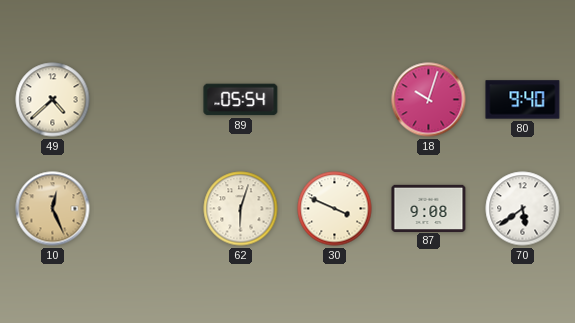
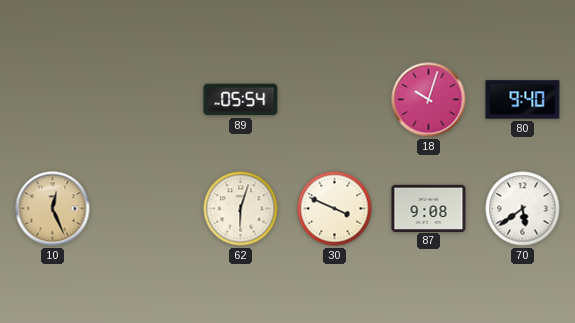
49: 4:38 -> none
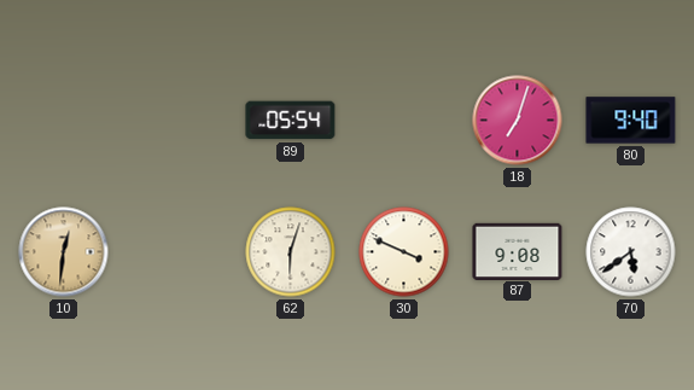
18: 10:03 -> 7:03
10: 12:26 -> 12:31
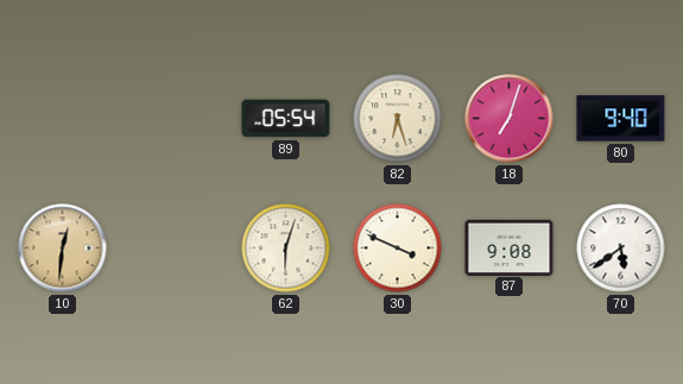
82: none -> 6:27
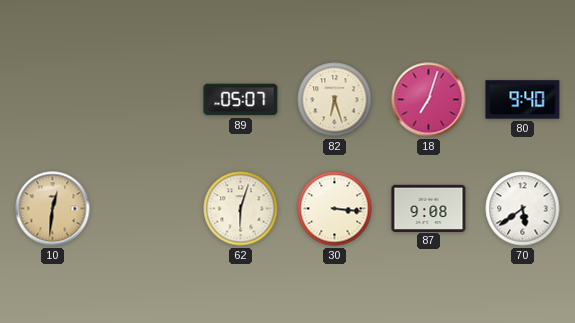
89: 05:54 -> 05:07
30: 3:49 -> 3:16
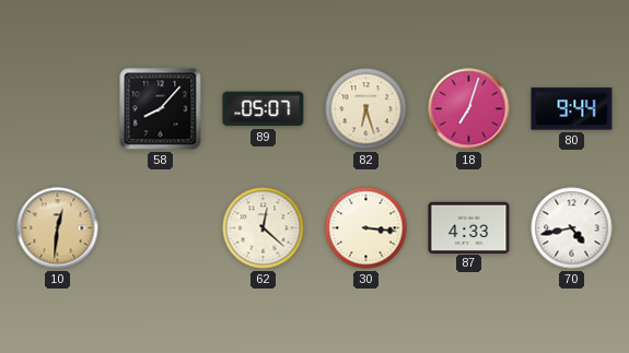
58: none -> 8:07
80: 9:40 -> 9:44
62: 6:03 -> 12:22
87: 9:08 -> 4:33
70: 5:39 -> 4:43
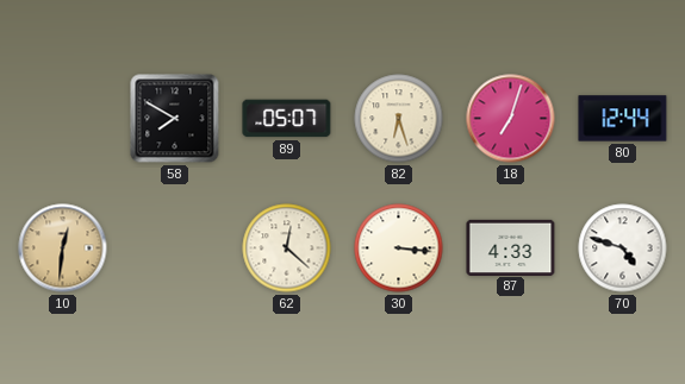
58: 8:07 -> 7:50
80: 9:44 -> 12:44
70: 4:43 -> 4:48
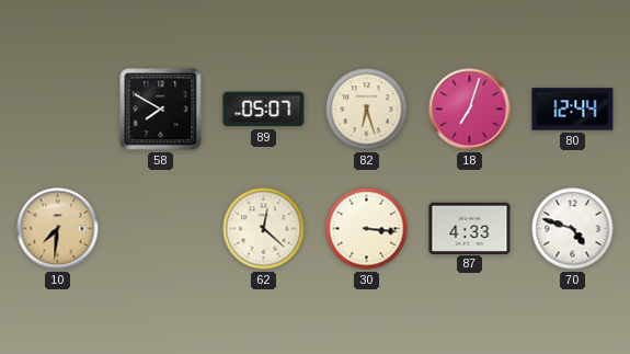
10: 12:31 -> 7:31
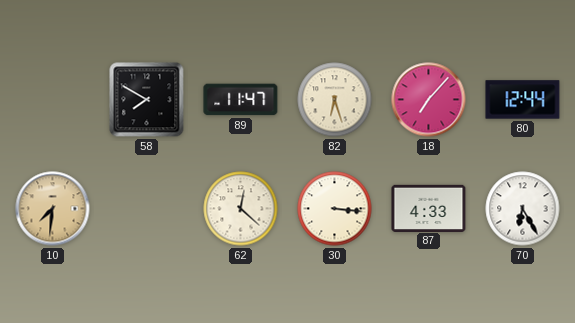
89: 05:07 -> 11:47
18: 7:03 -> 7:07
70: 4:48 -> 6:25
